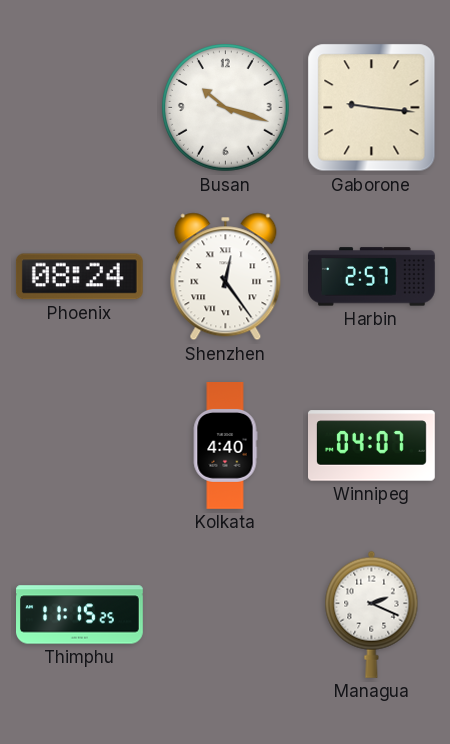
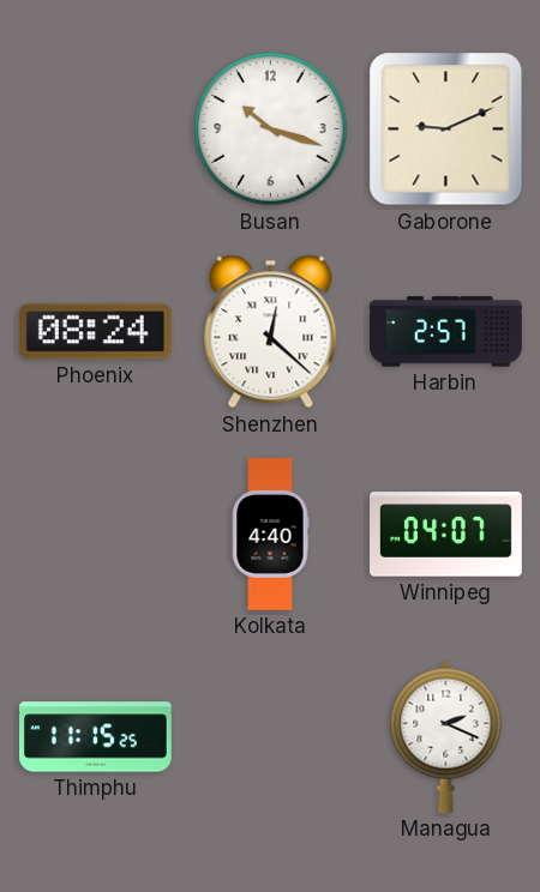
Gaborone: 9:16 -> 9:11
Shenzhen: 12:24 -> 12:22
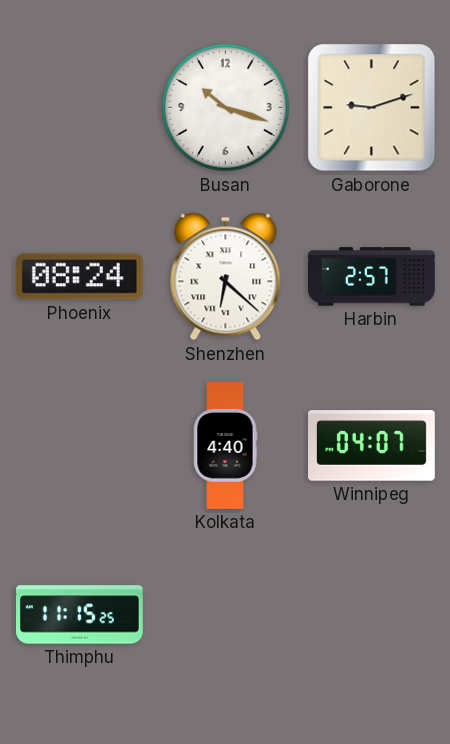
Gaborone: 9:11 -> 9:12
Shenzhen: 12:22 -> 6:22
Managua: 2:19 -> none
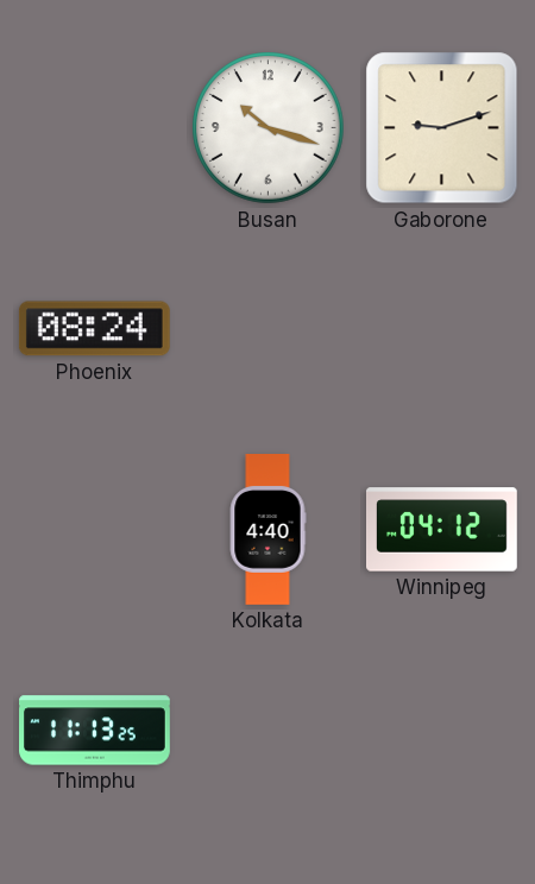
Shenzhen: 6:22 -> none
Harbin: 2:57 -> none
Winnipeg: 04:07 -> 04:12
Thimphu: 11:15 -> 11:13
